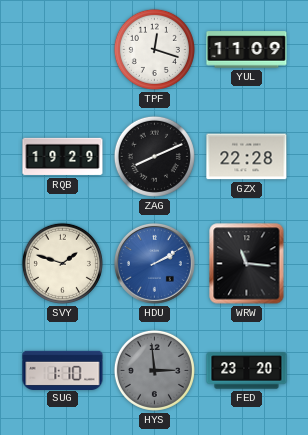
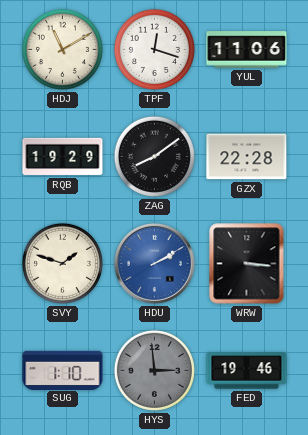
HDJ: none -> 11:10
YUL: 11:09 -> 11:06
ZAG: 8:11 -> 8:09
WRW: 11:16 -> 3:16
FED: 23:20 -> 19:46
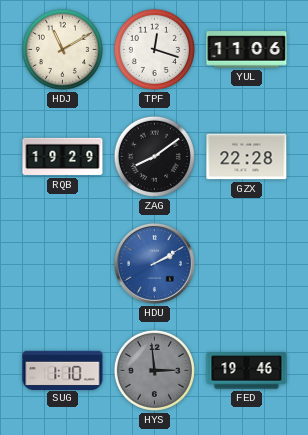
SVY: 1:48 -> none
WRW: 3:16 -> none
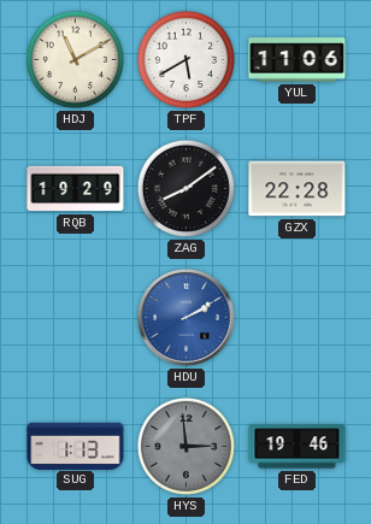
TPF: 12:18 -> 5:40
SUG: 1:10 -> 1:13
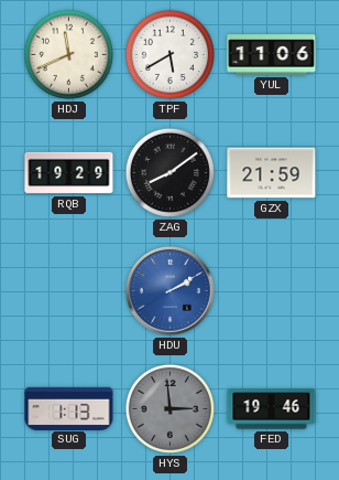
HDJ: 11:10 -> 11:41
GZX: 22:28 -> 21:59
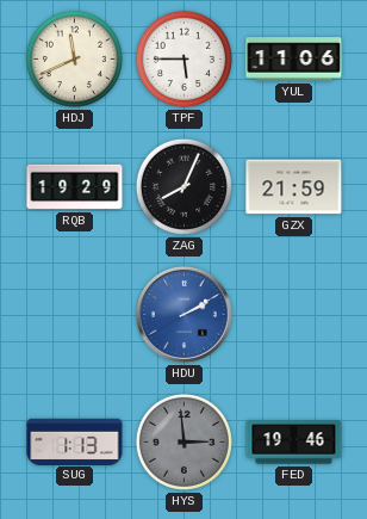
TPF: 5:40 -> 5:45
ZAG: 8:09 -> 8:04
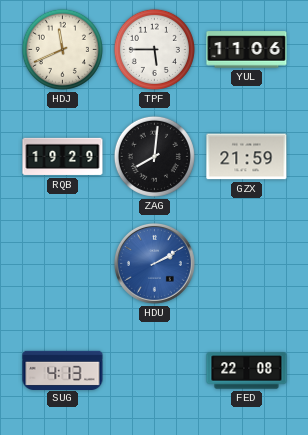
ZAG: 8:04 -> 8:01
SUG: 1:13 -> 4:13
HYS: 2:59 -> none
FED: 19:46 -> 22:08
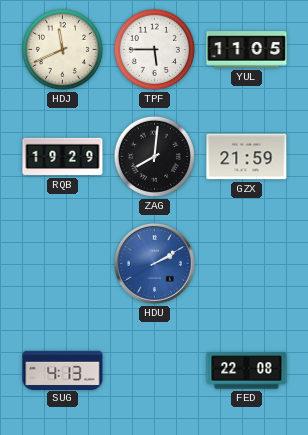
YUL: 11:06 -> 11:05
